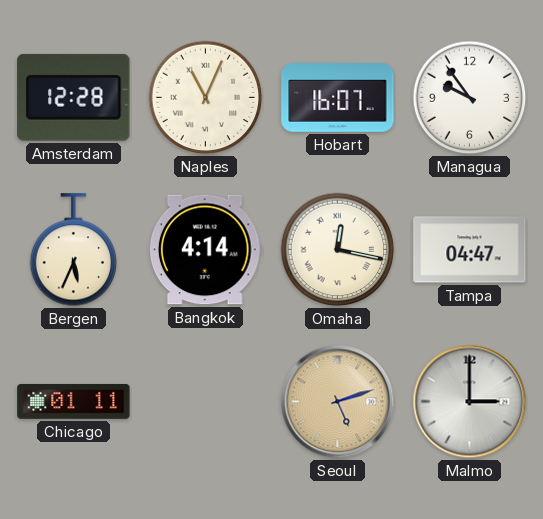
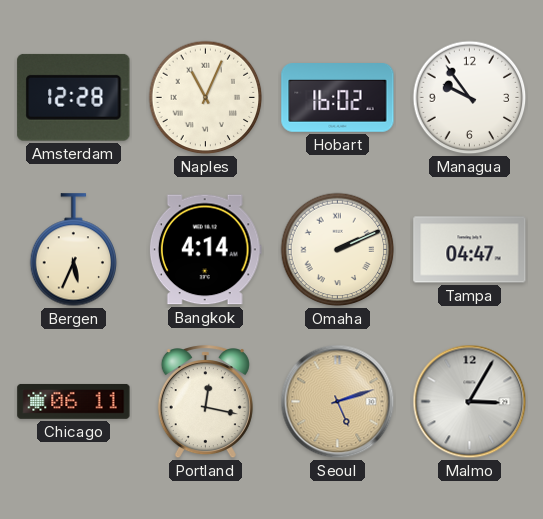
Hobart: 16:07 -> 16:02
Omaha: 12:17 -> 2:11
Chicago: 01:11 -> 06:11
Portland: none -> 12:17
Malmo: 3:00 -> 3:05
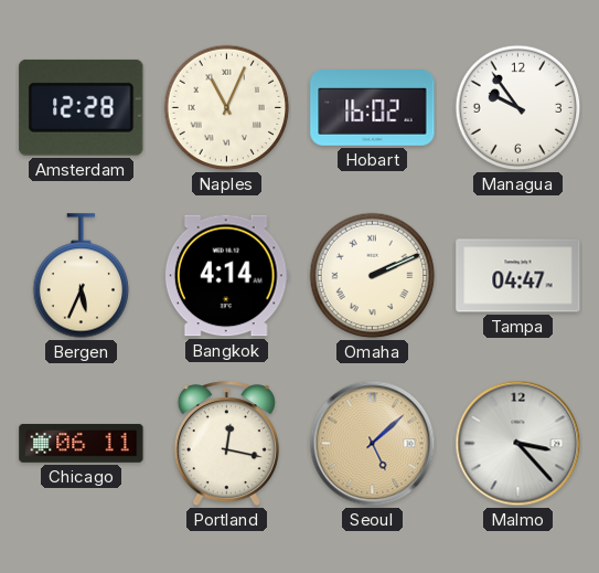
Seoul: 5:12 -> 5:08
Malmo: 3:05 -> 3:23
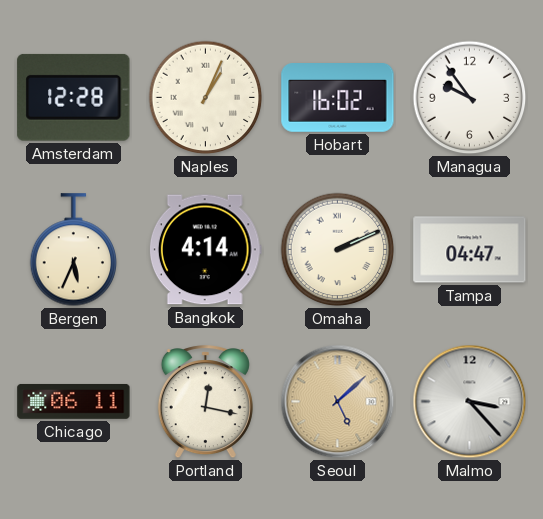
Naples: 11:04 -> 1:04
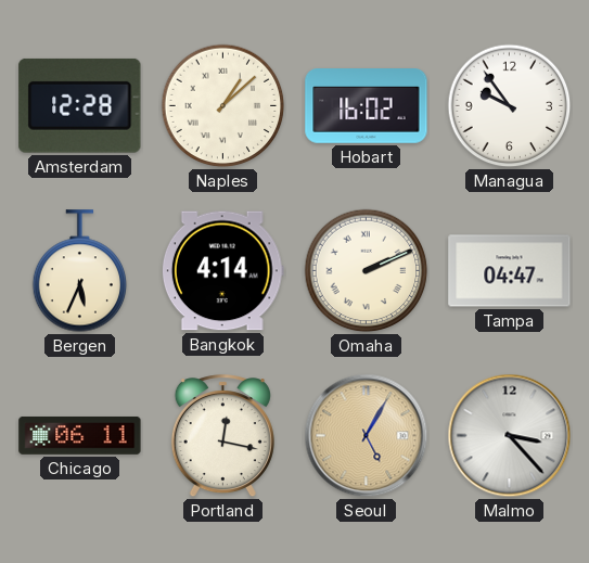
Naples: 1:04 -> 1:08
Seoul: 5:08 -> 5:05
